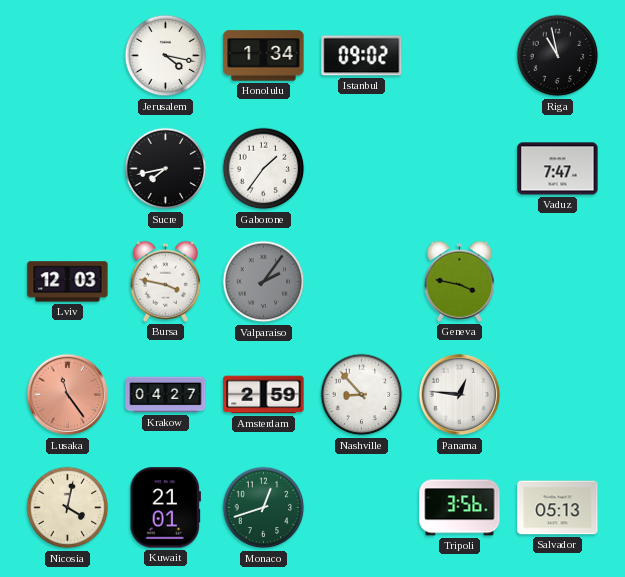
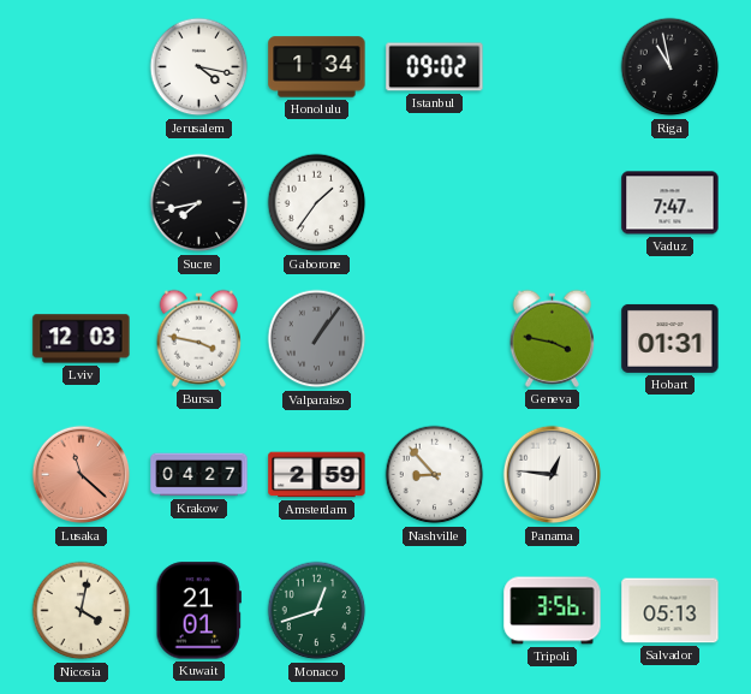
Valparaiso: 2:06 -> 1:06
Hobart: none -> 01:31
Lusaka: 11:24 -> 11:22
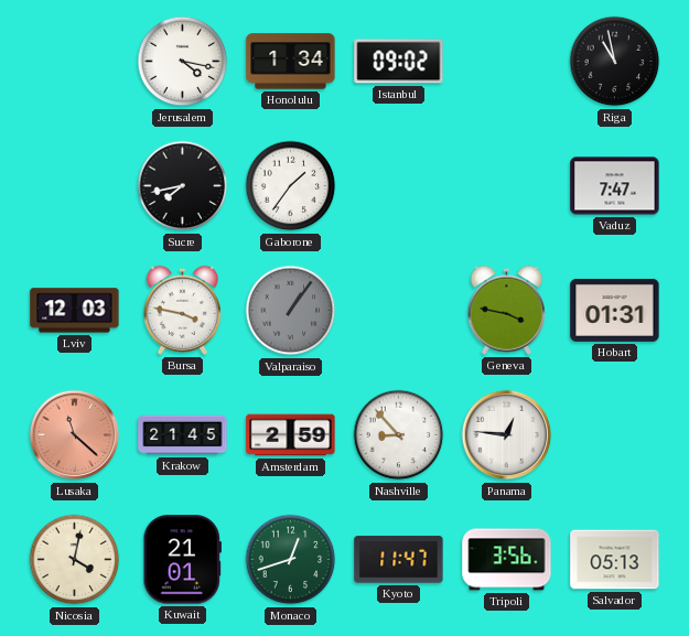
Krakow: 04:27 -> 21:45
Kyoto: none -> 11:47
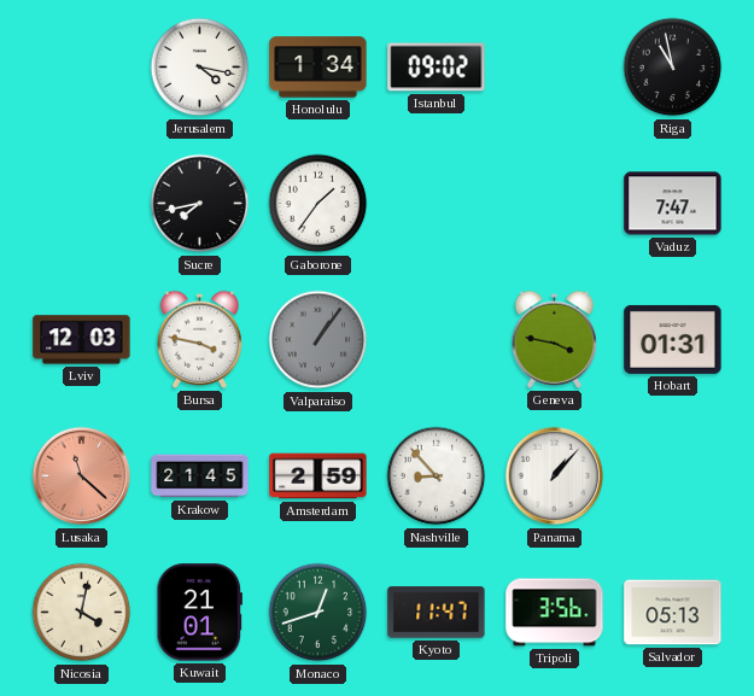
Panama: 12:46 -> 1:07
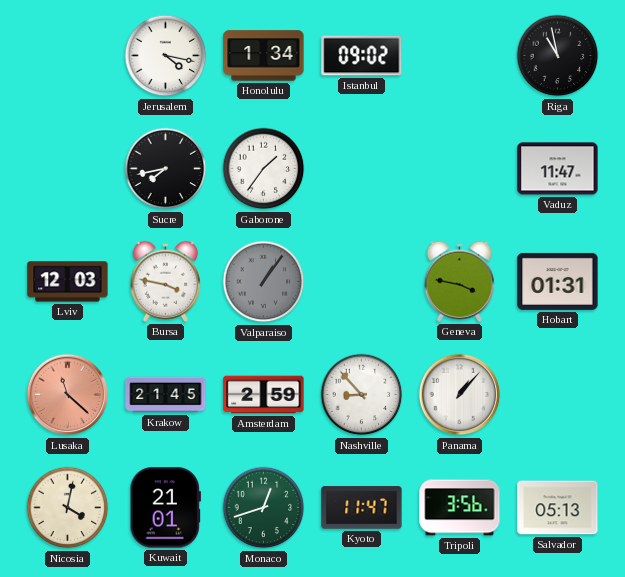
Vaduz: 7:47 -> 11:47
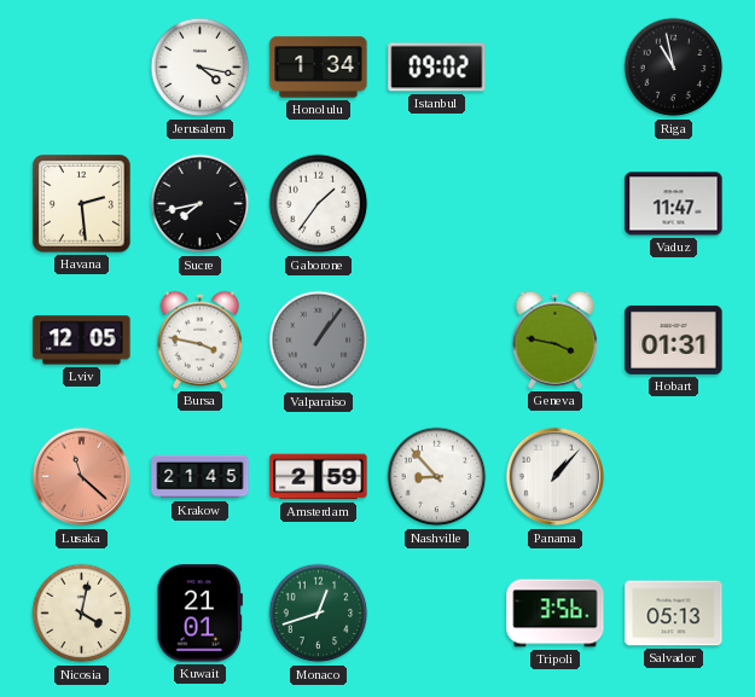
Havana: none -> 2:29
Lviv: 12:03 -> 12:05
Kyoto: 11:47 -> none
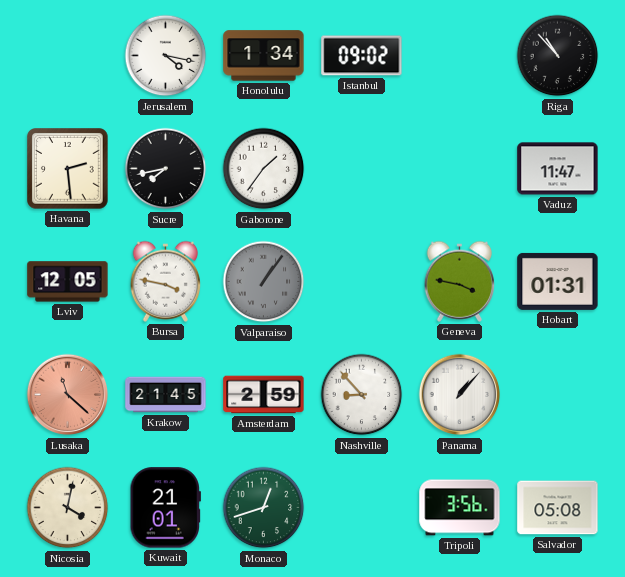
Riga: 10:58 -> 10:53
Salvador: 05:13 -> 05:08
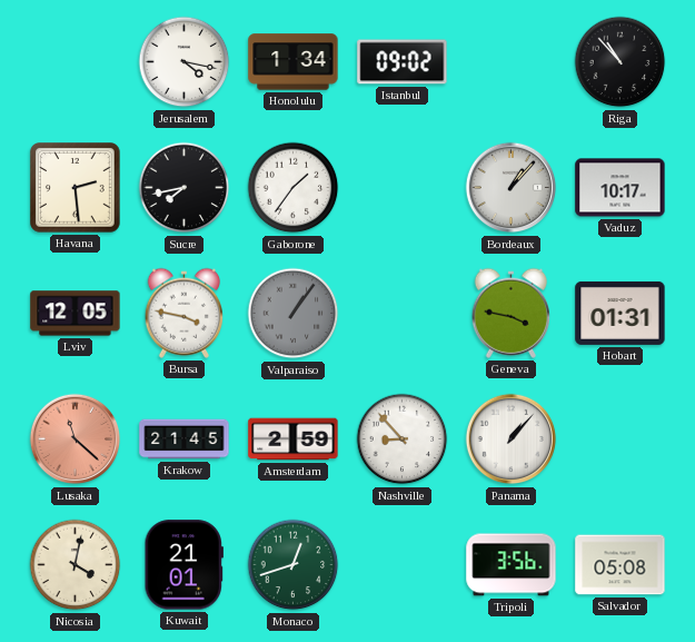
Bordeaux: none -> 1:07
Vaduz: 11:47 -> 10:17
